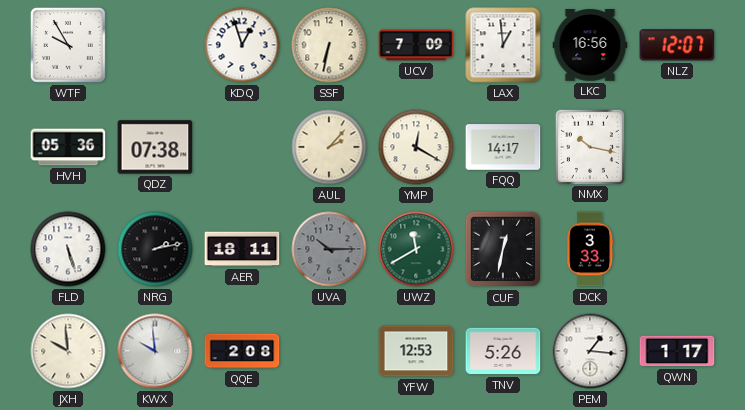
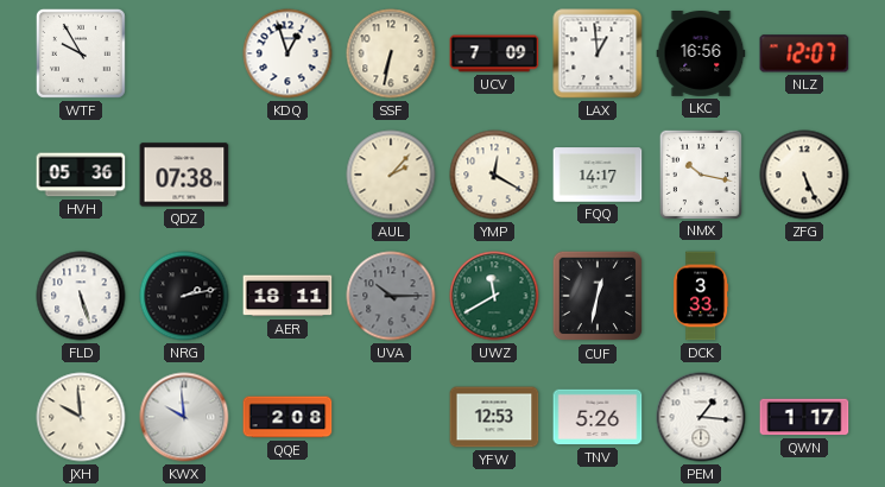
ZFG: none -> 5:26
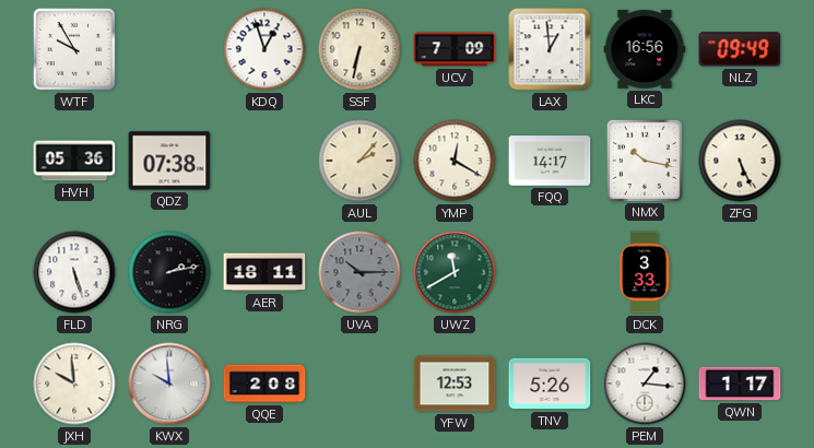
NLZ: 12:07 -> 09:49
CUF: 12:32 -> none
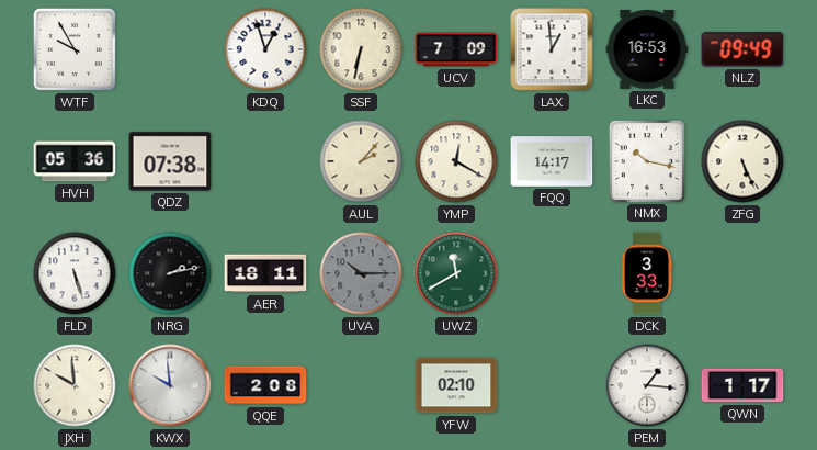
LKC: 16:56 -> 16:53
YFW: 12:53 -> 02:10
TNV: 5:26 -> none
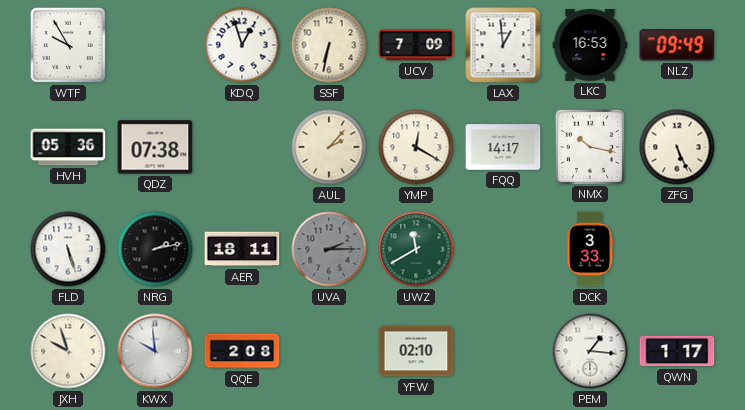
UVA: 10:15 -> 2:15
JXH: 9:59 -> 9:57
